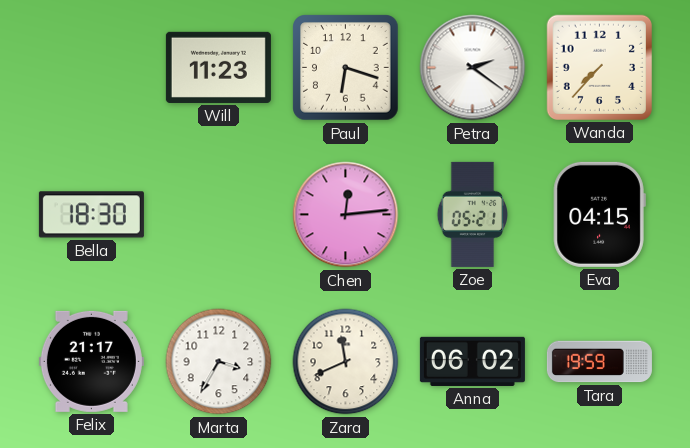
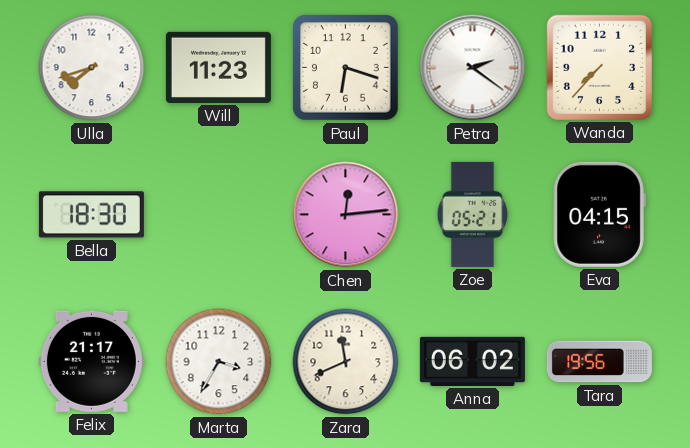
Ulla: none -> 7:42
Tara: 19:59 -> 19:56
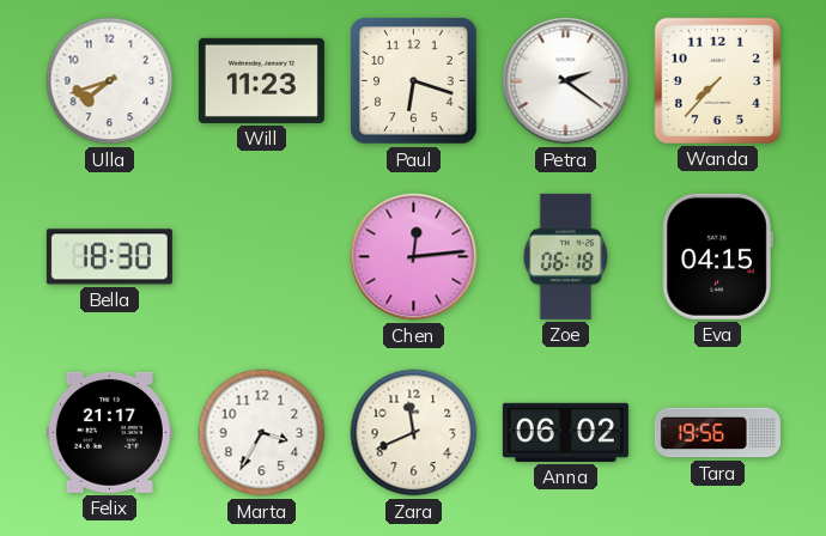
Zoe: 05:21 -> 06:18
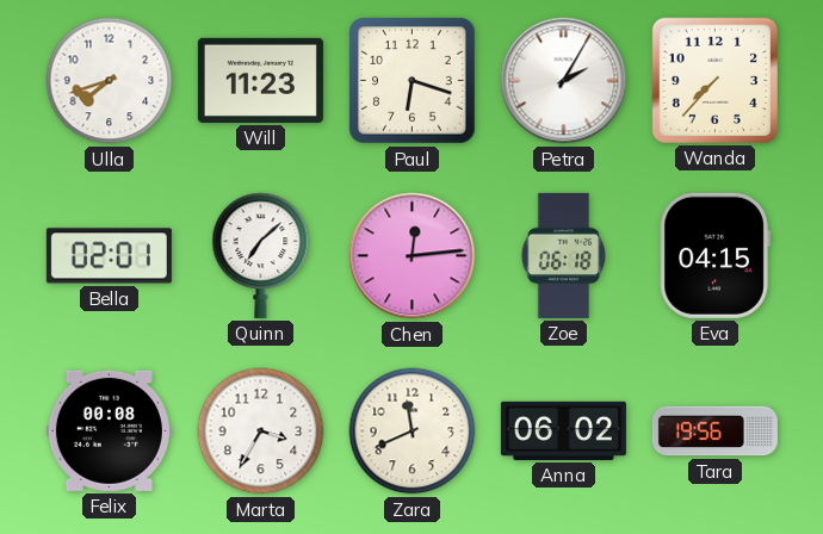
Petra: 2:21 -> 2:05
Bella: 18:30 -> 02:01
Quinn: none -> 7:08
Felix: 21:17 -> 00:08
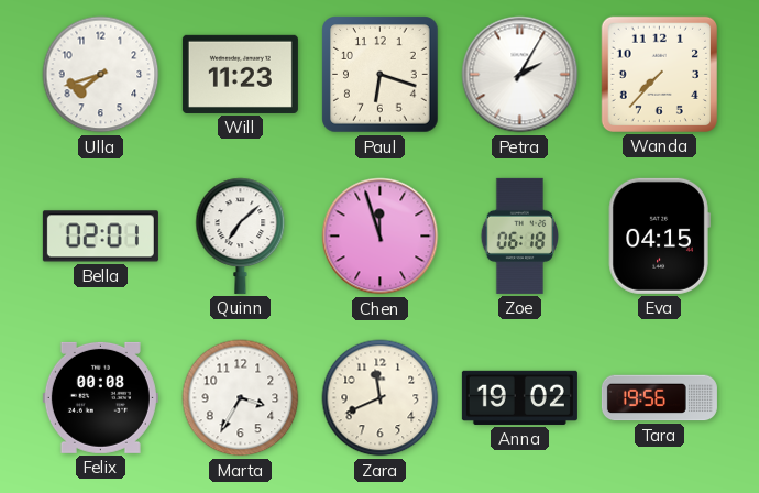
Chen: 12:14 -> 11:57
Anna: 06:02 -> 19:02
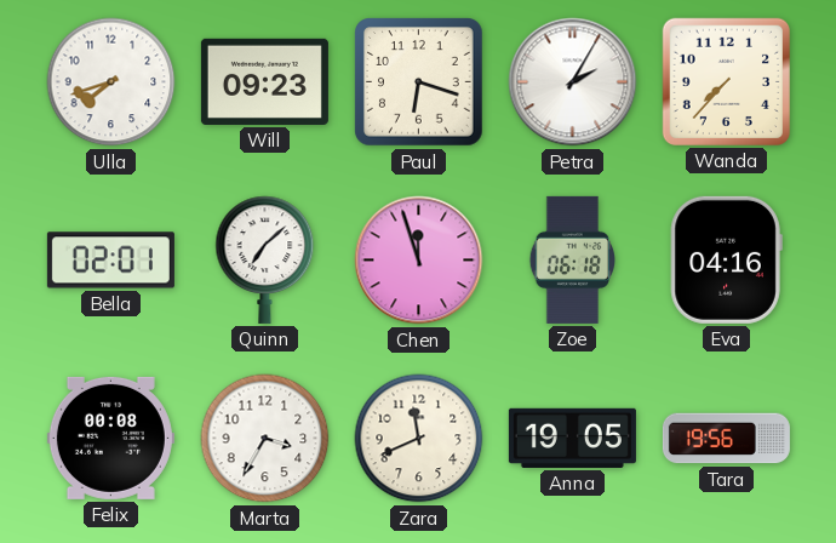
Will: 11:23 -> 09:23
Eva: 04:15 -> 04:16
Anna: 19:02 -> 19:05
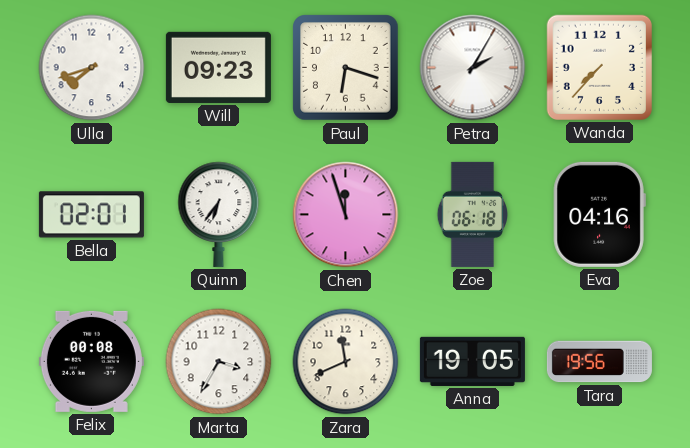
Quinn: 7:08 -> 6:36
